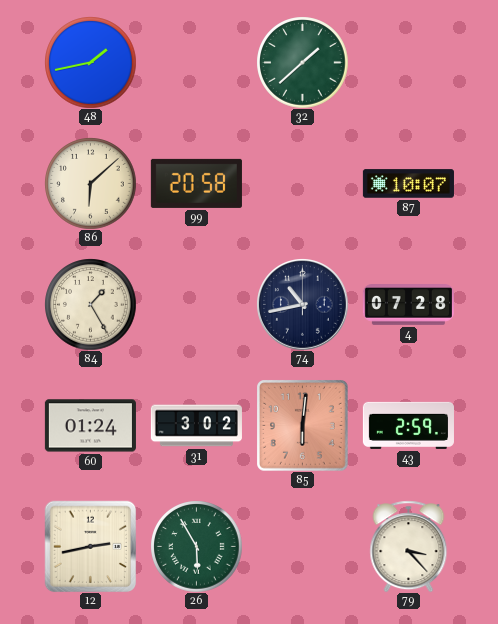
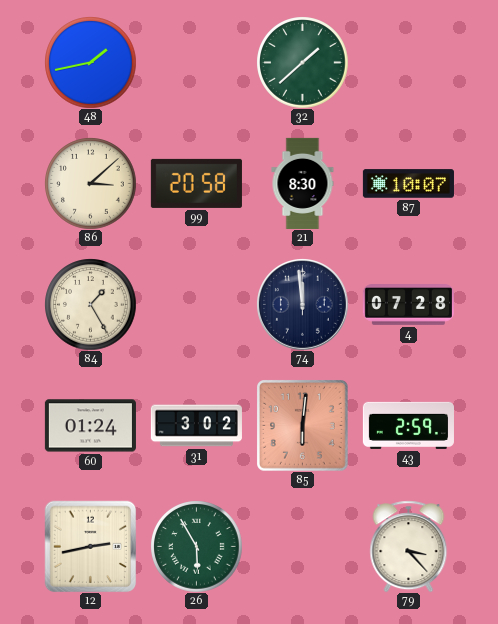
86: 6:08 -> 3:08
21: none -> 8:30
74: 10:43 -> 11:59
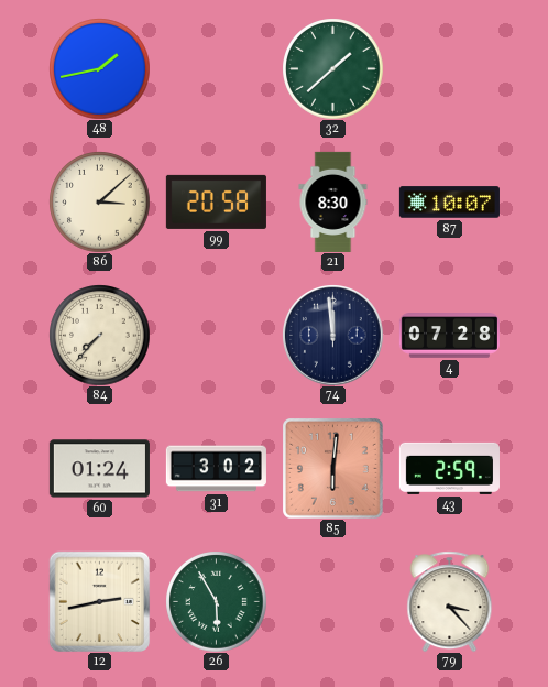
84: 1:25 -> 7:37
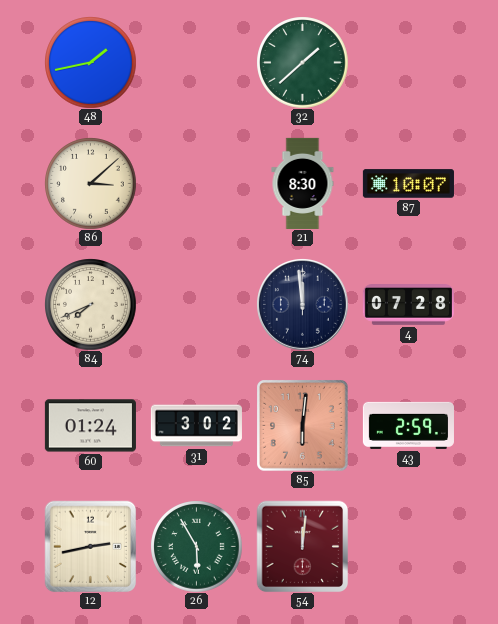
99: 20:58 -> none
84: 7:37 -> 7:41
54: none -> 12:01
79: 3:23 -> none
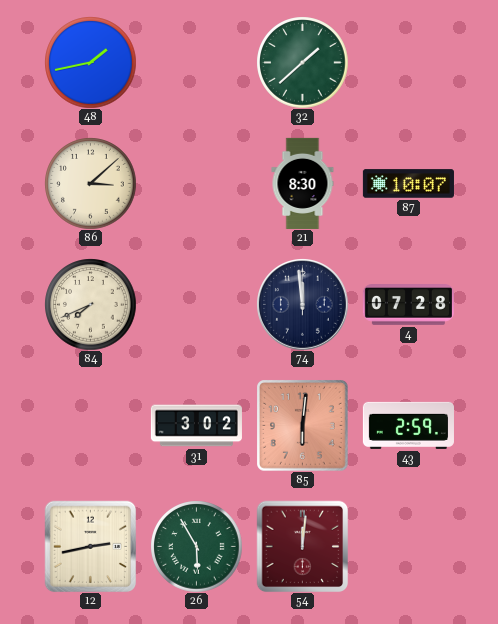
60: 01:24 -> none
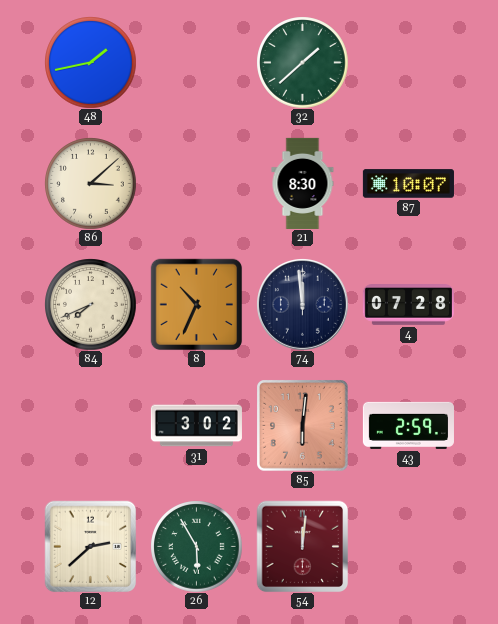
8: none -> 10:34
12: 2:43 -> 2:38
